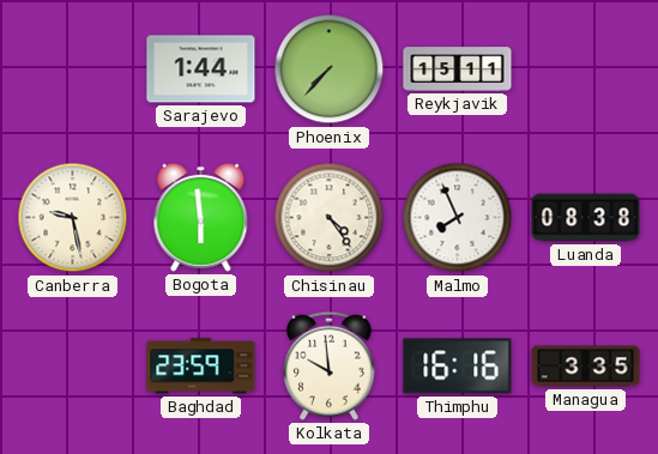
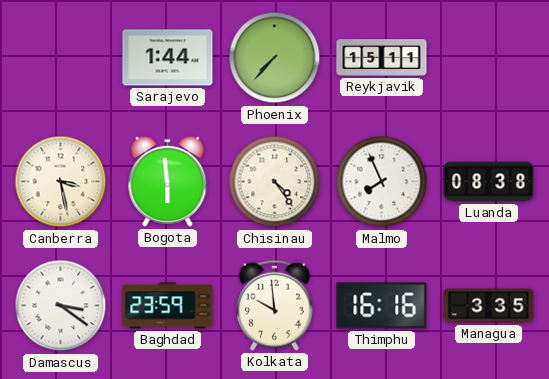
Canberra: 9:28 -> 3:28
Damascus: none -> 3:21
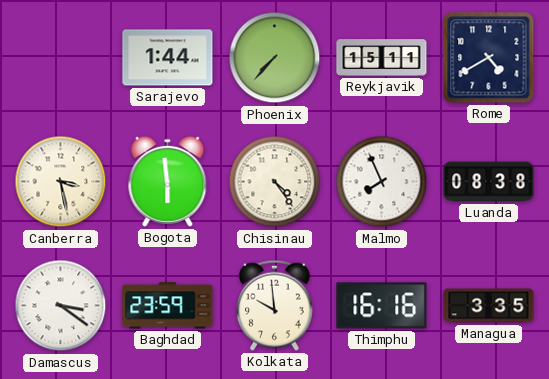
Rome: none -> 4:40
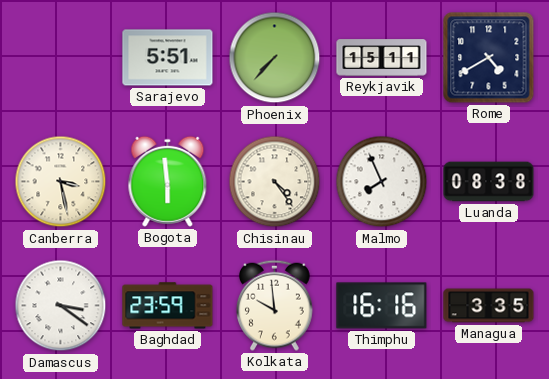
Sarajevo: 1:44 -> 5:51
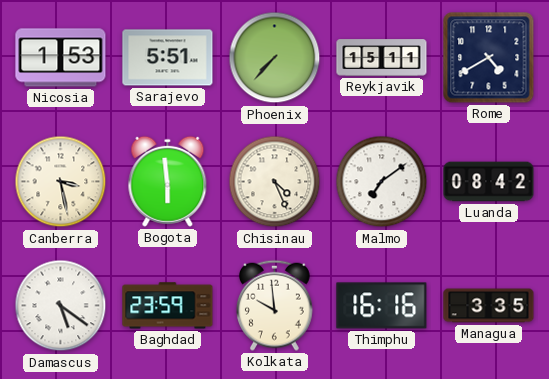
Nicosia: none -> 1:53
Chisinau: 4:24 -> 4:26
Malmo: 7:56 -> 7:09
Luanda: 08:38 -> 08:42
Damascus: 3:21 -> 5:21
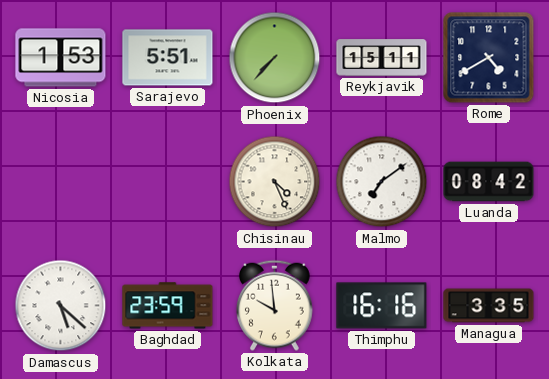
Canberra: 3:28 -> none
Bogota: 5:59 -> none
Damascus: 5:21 -> 5:22
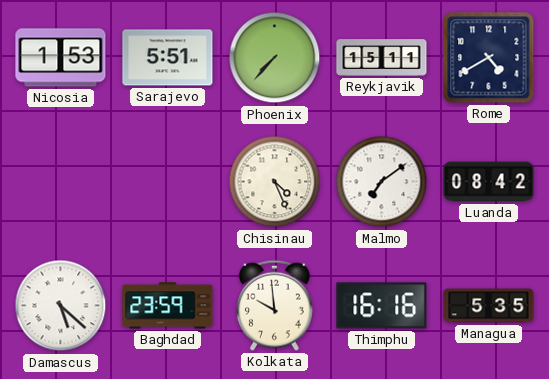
Managua: 3:35 -> 5:35
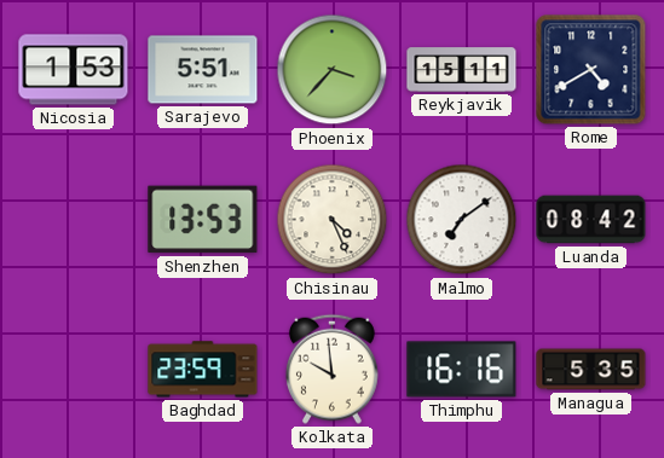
Phoenix: 7:37 -> 3:37
Shenzhen: none -> 13:53
Damascus: 5:22 -> none
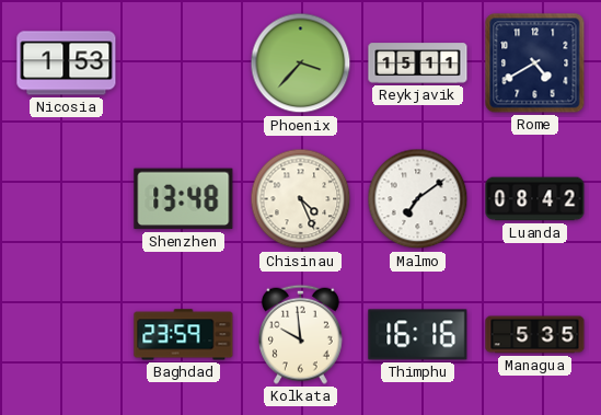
Sarajevo: 5:51 -> none
Shenzhen: 13:53 -> 13:48
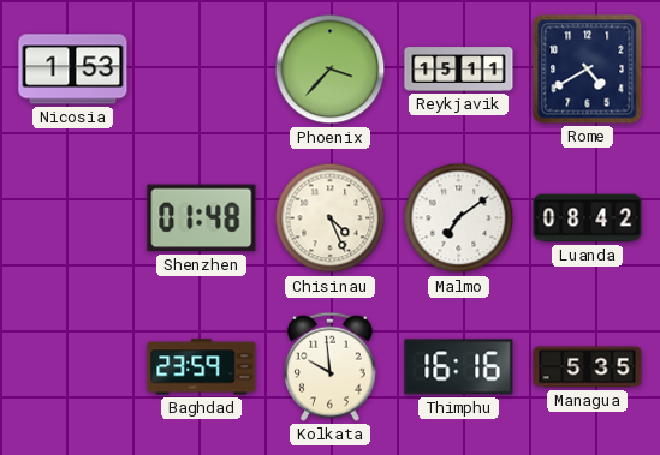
Shenzhen: 13:48 -> 01:48
